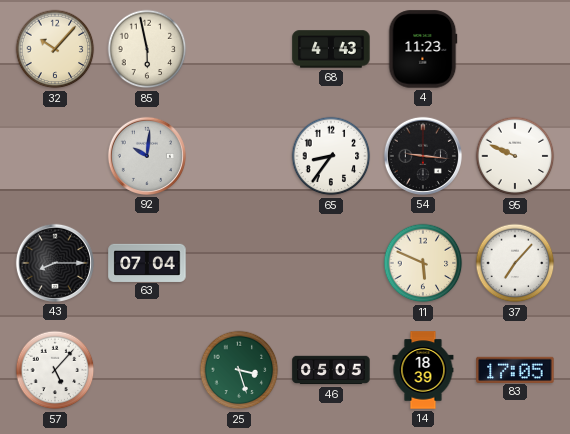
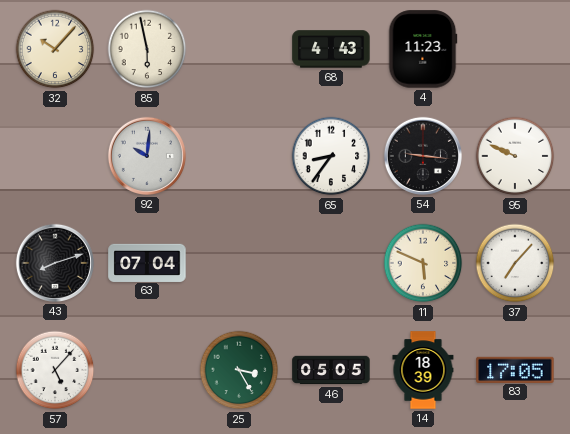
43: 8:15 -> 8:12
25: 3:27 -> 3:25
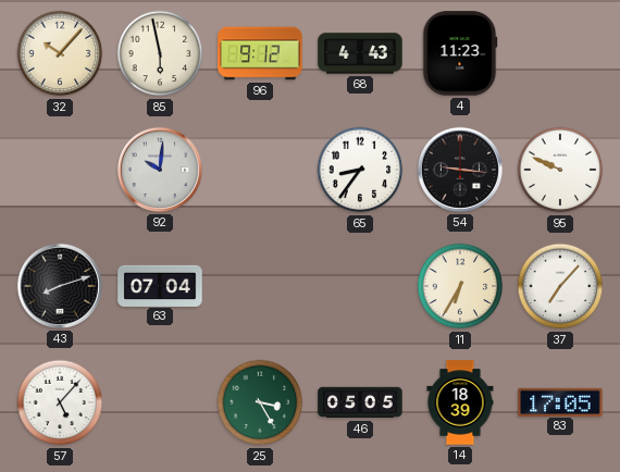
96: none -> 9:12
11: 5:49 -> 6:35
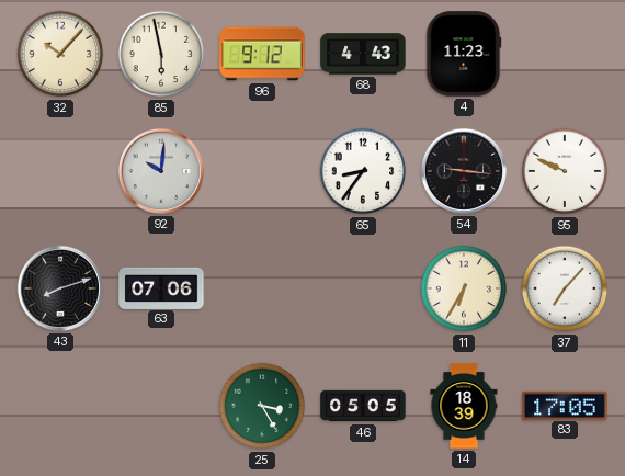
63: 07:04 -> 07:06
57: 5:07 -> none
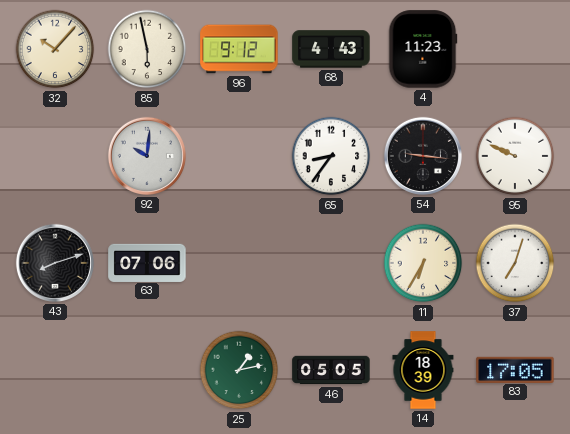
37: 7:07 -> 7:03
25: 3:25 -> 1:13
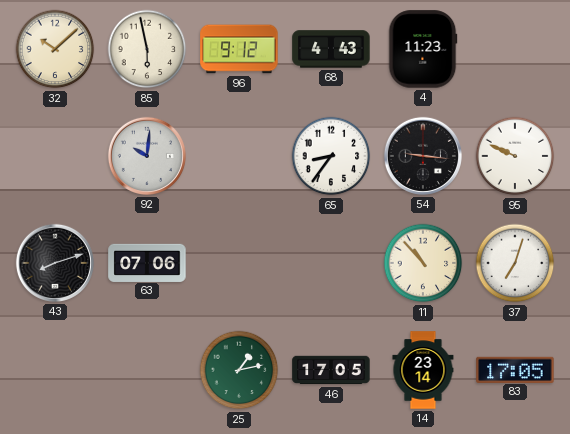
32: 10:07 -> 10:08
11: 6:35 -> 10:53
46: 05:05 -> 17:05
14: 18:39 -> 23:14
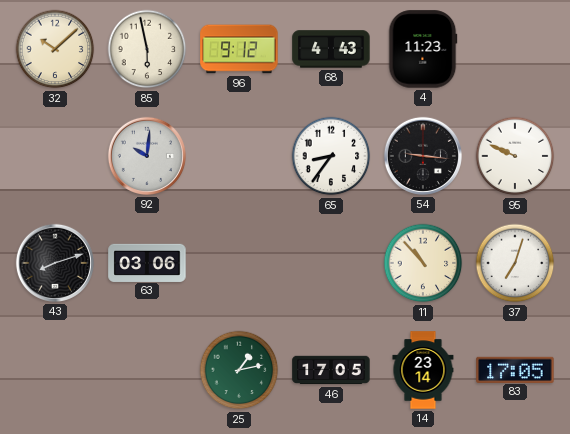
63: 07:06 -> 03:06
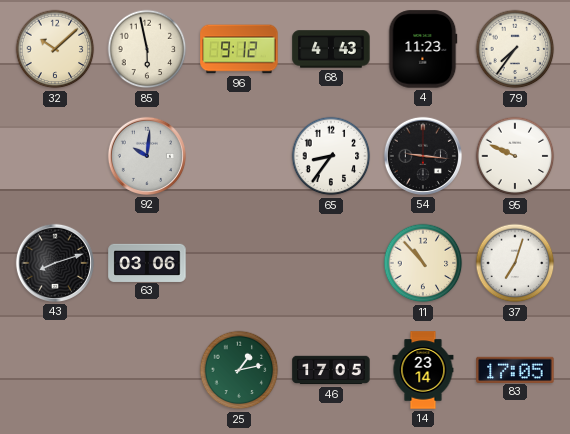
79: none -> 7:36
